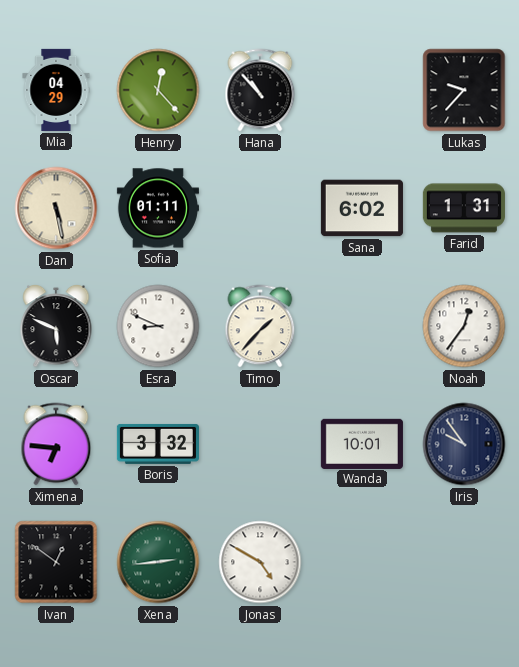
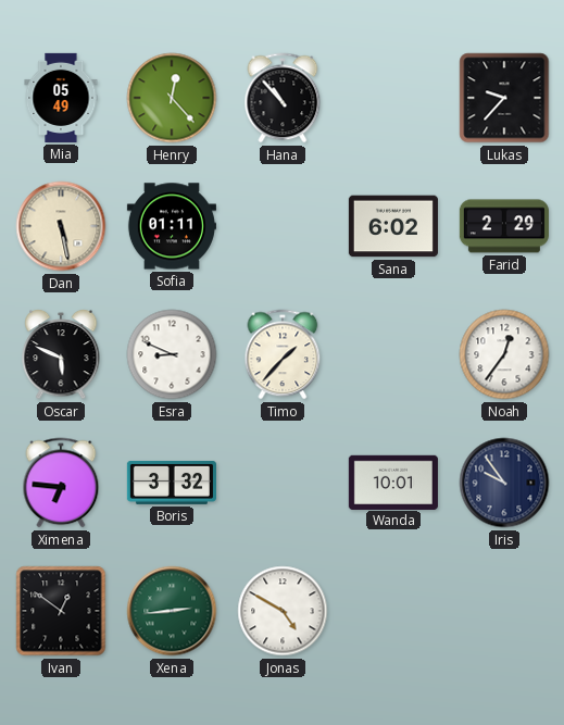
Mia: 04:29 -> 05:49
Farid: 1:31 -> 2:29
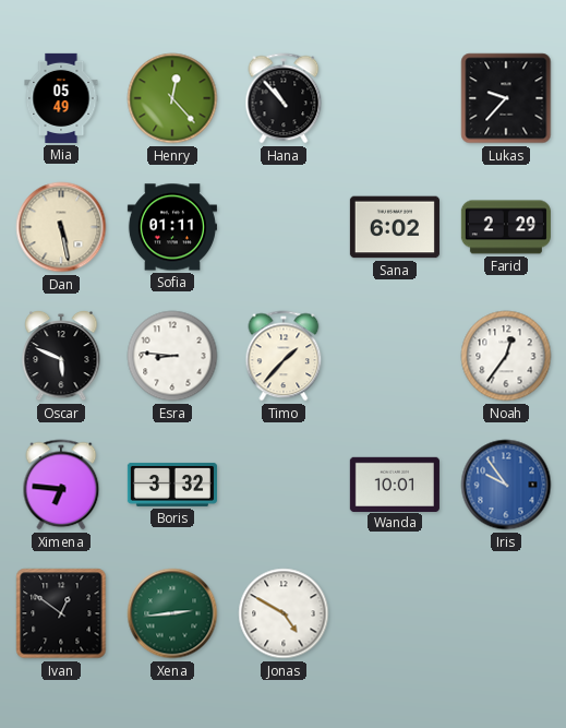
Esra: 8:49 -> 8:46
Iris dial: navy -> blue
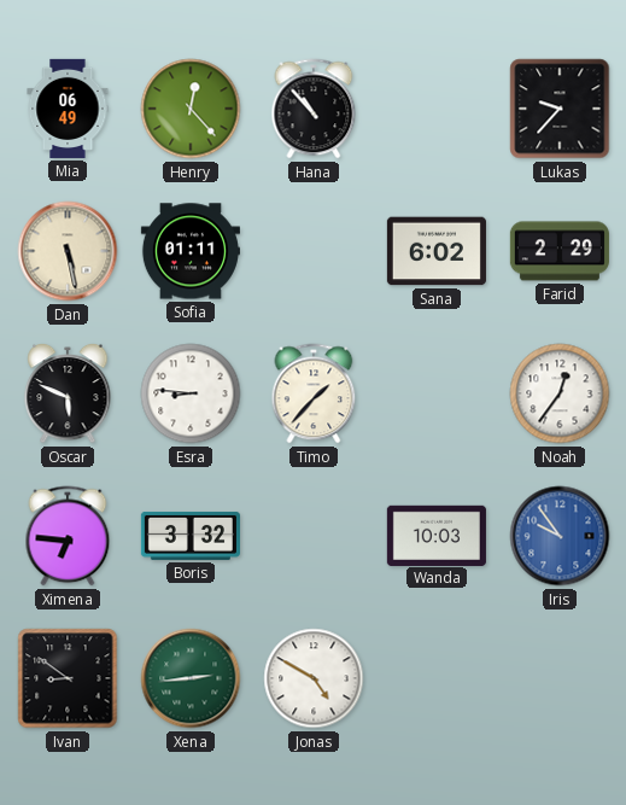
Mia: 05:49 -> 06:49
Wanda: 10:01 -> 10:03
Ivan: 12:51 -> 8:51
